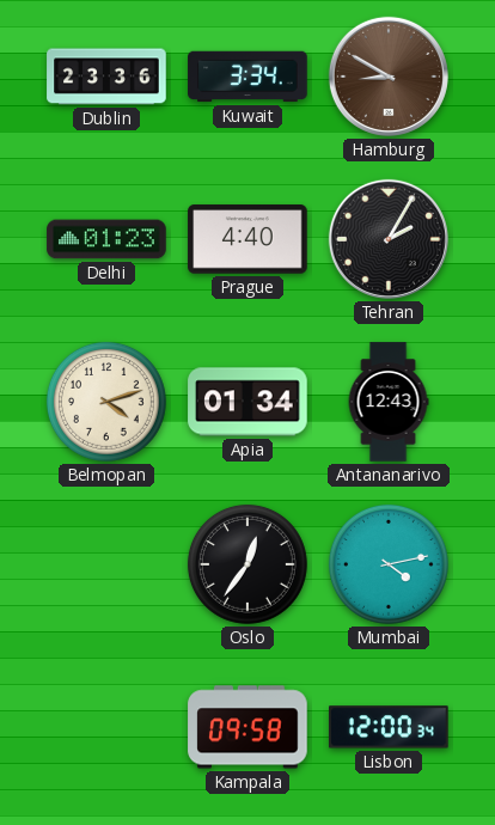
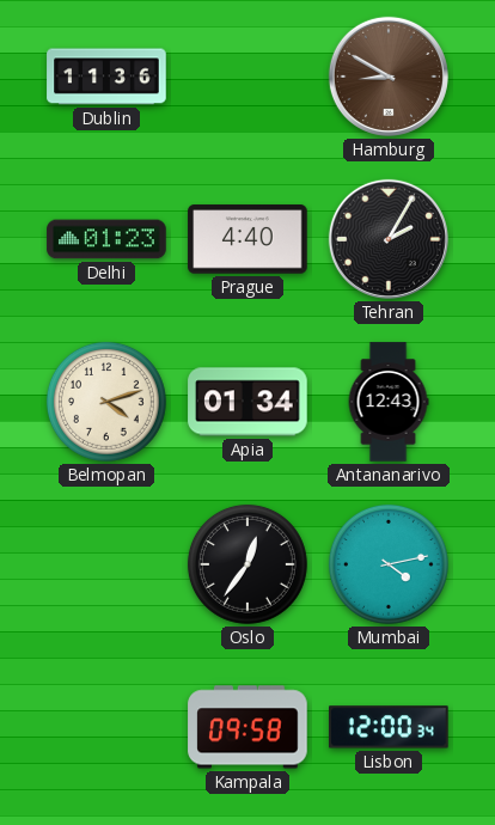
Dublin: 23:36 -> 11:36
Kuwait: 3:34 -> none
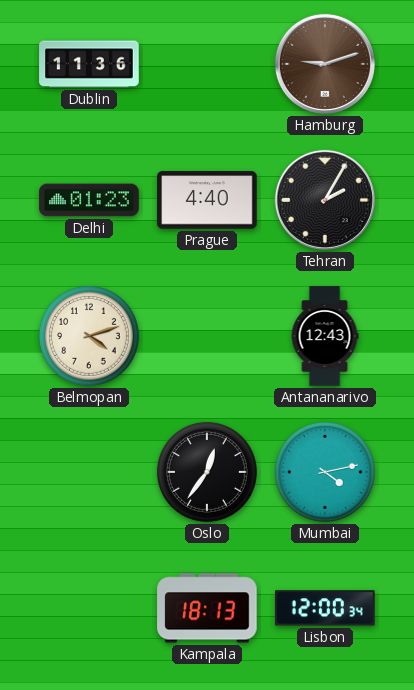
Hamburg: 8:50 -> 9:12
Apia: 01:34 -> none
Kampala: 09:58 -> 18:13
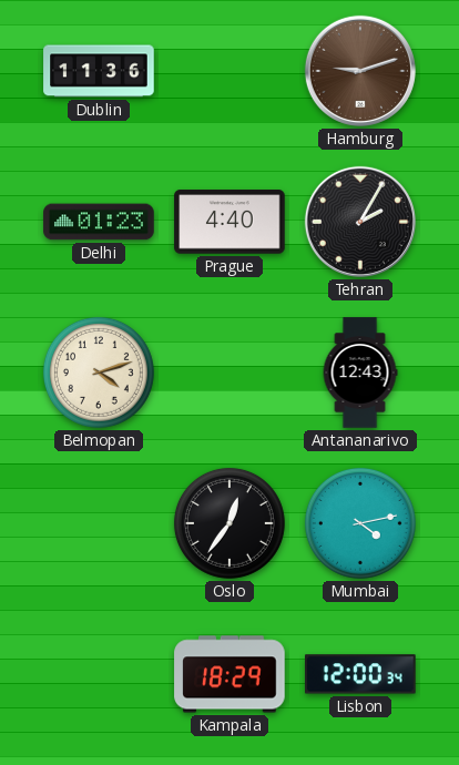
Kampala: 18:13 -> 18:29
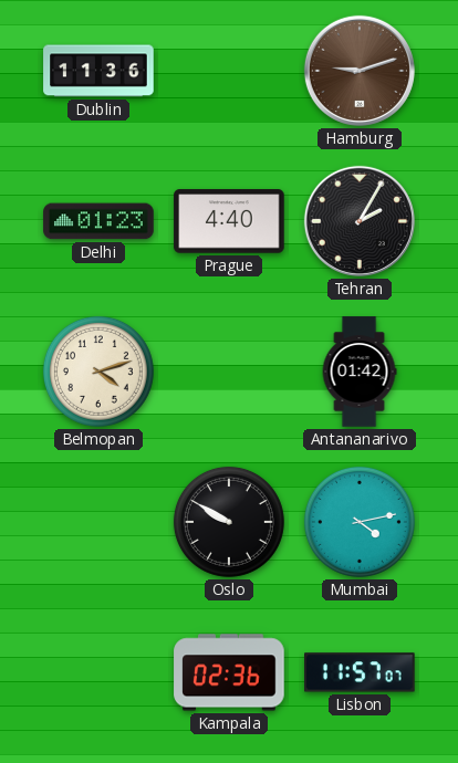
Antananarivo: 12:43 -> 01:42
Oslo: 12:36 -> 9:50
Kampala: 18:29 -> 02:36
Lisbon: 12:00 -> 11:57
